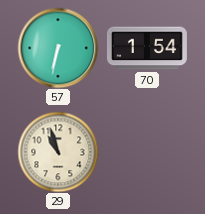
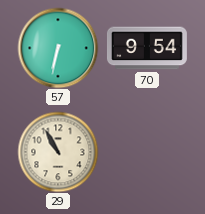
70: 1:54 -> 9:54
29: 10:57 -> 10:55
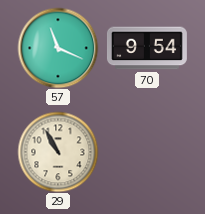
57: 6:32 -> 11:19
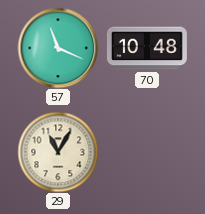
70: 9:54 -> 10:48
29: 10:55 -> 11:05
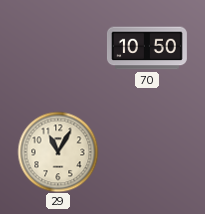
57: 11:19 -> none
70: 10:48 -> 10:50
